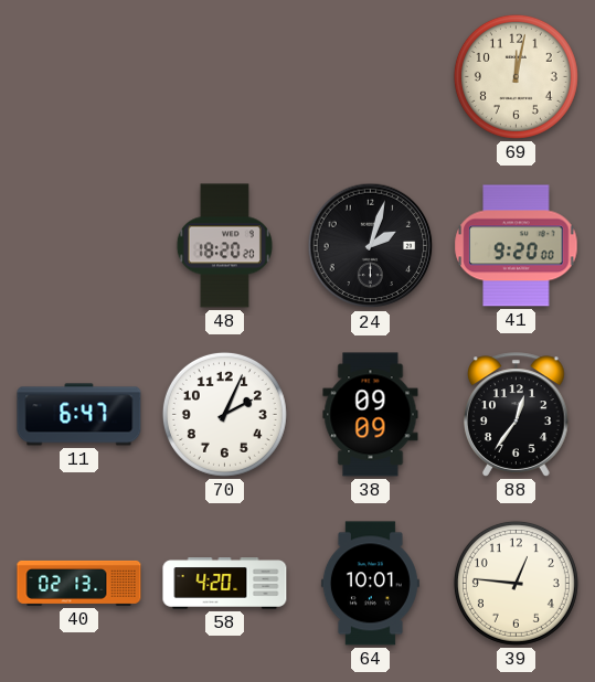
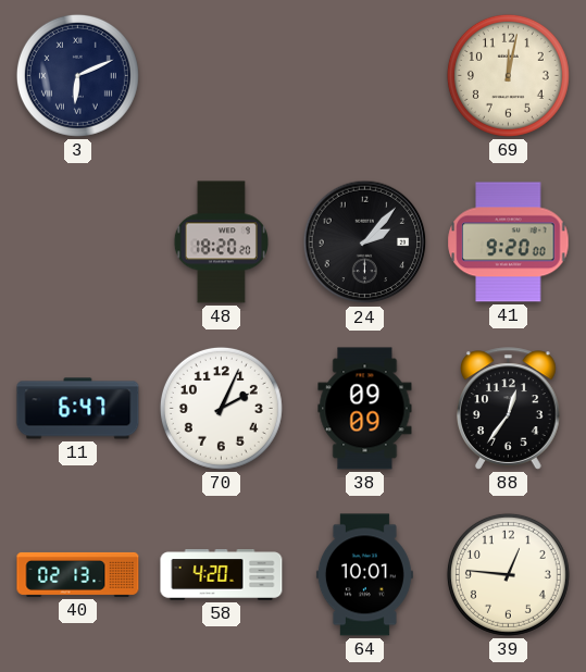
3: none -> 6:11
24: 2:03 -> 2:07
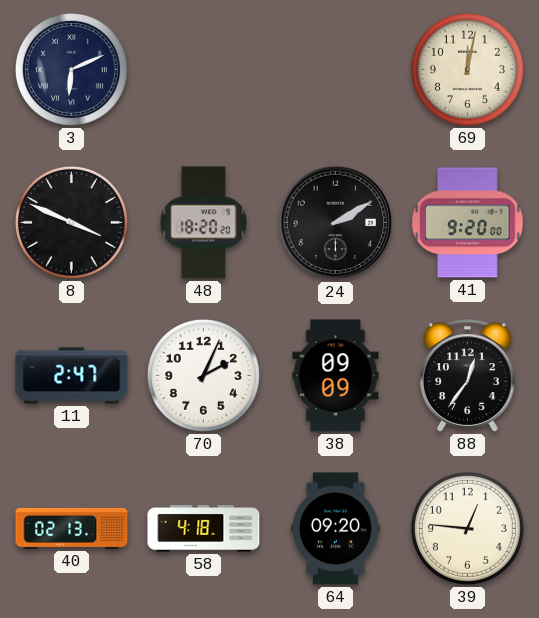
8: none -> 3:49
24: 2:07 -> 2:10
11: 6:47 -> 2:47
58: 4:20 -> 4:18
64: 10:01 -> 09:20
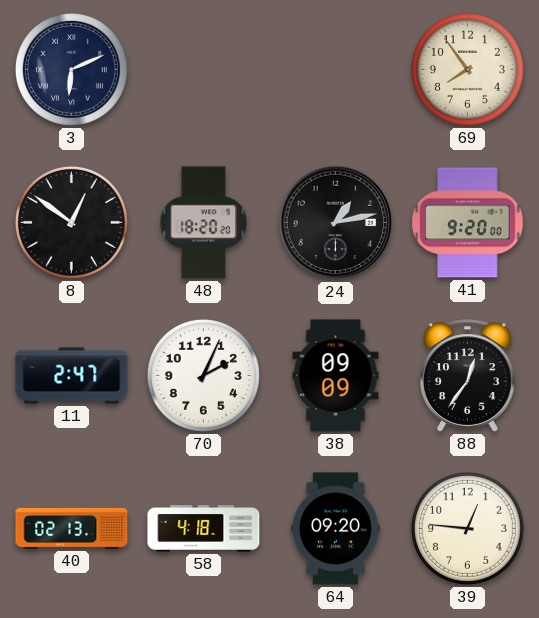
69: 12:02 -> 7:54
8: 3:49 -> 12:51
24: 2:10 -> 1:13
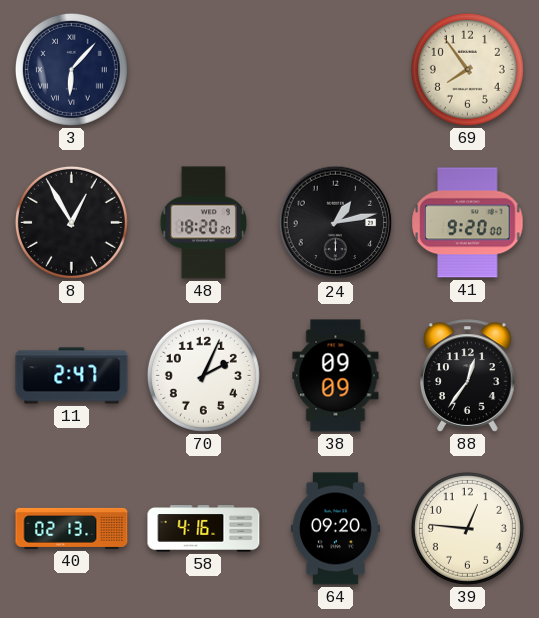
3: 6:11 -> 6:07
8: 12:51 -> 12:55
58: 4:18 -> 4:16
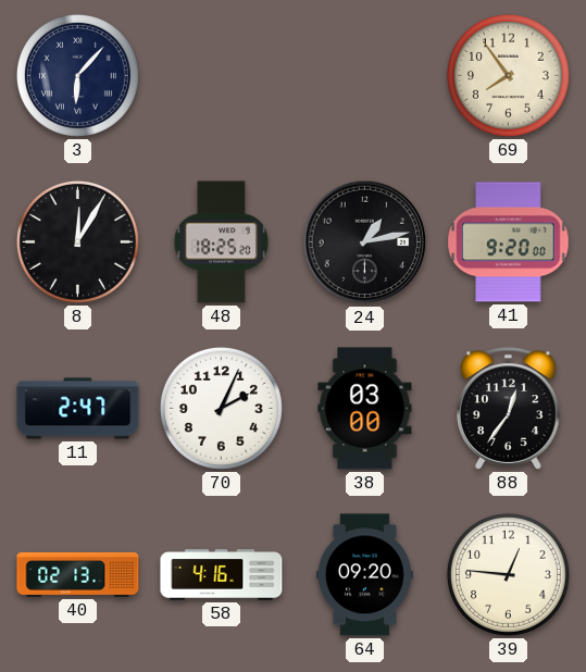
8: 12:55 -> 12:05
48: 18:20 -> 18:25
38: 09:09 -> 03:00
